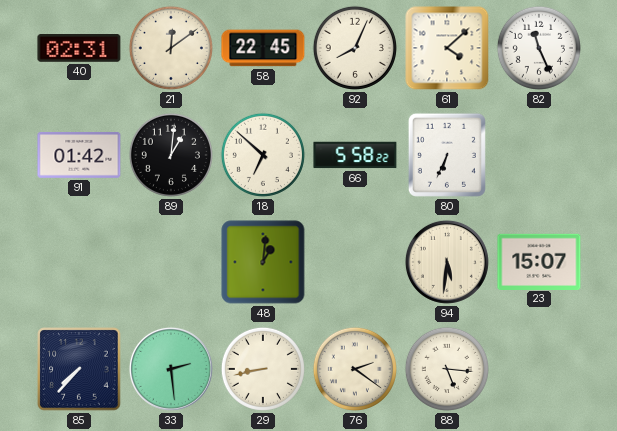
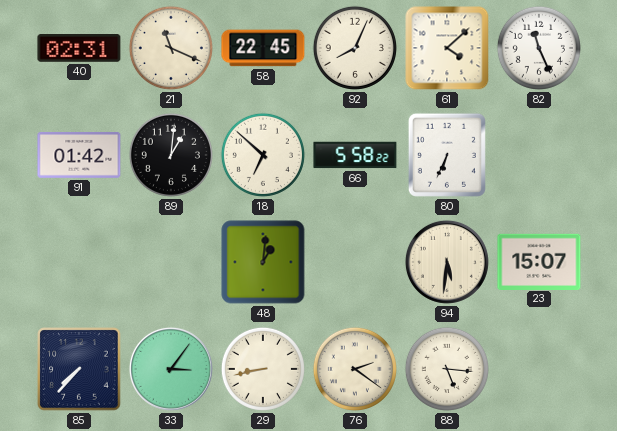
21: 12:09 -> 11:19
33: 2:29 -> 3:06
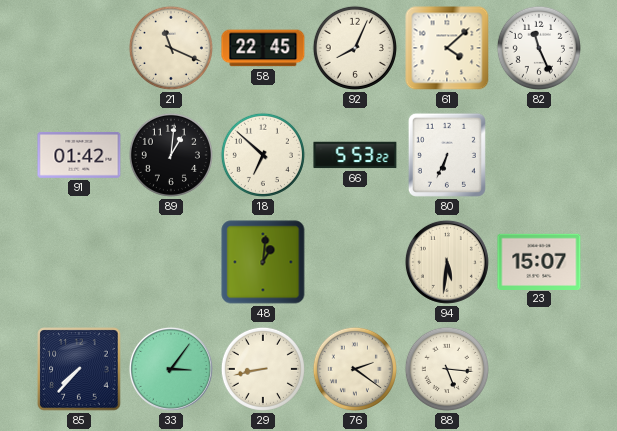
40: 02:31 -> none
66: 5:58 -> 5:53
